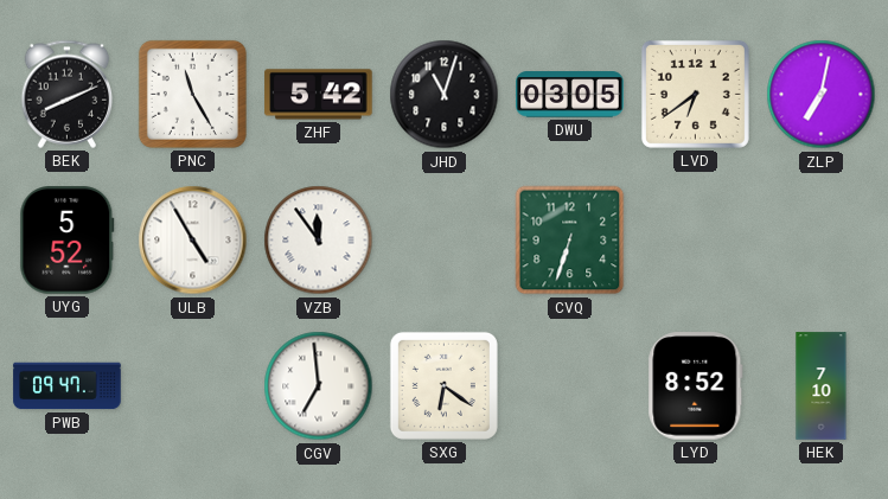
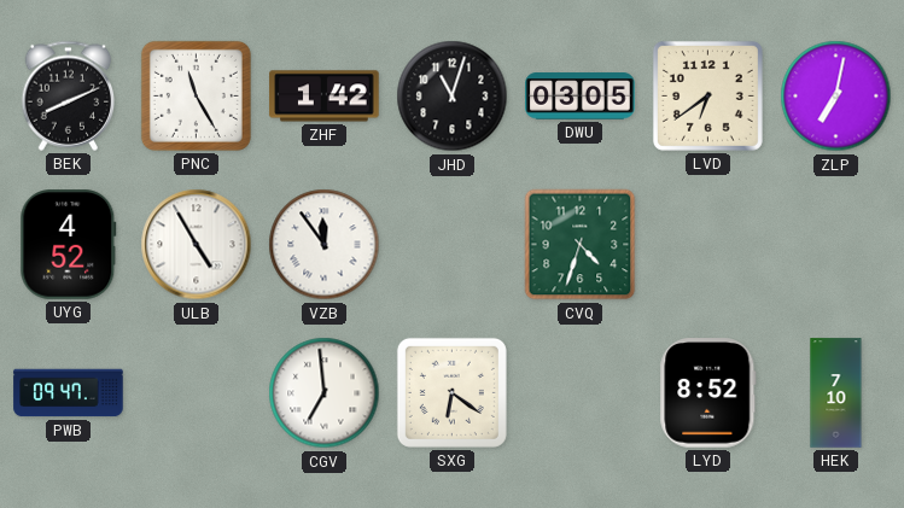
ZHF: 5:42 -> 1:42
UYG: 5:52 -> 4:52
CVQ: 6:33 -> 4:33
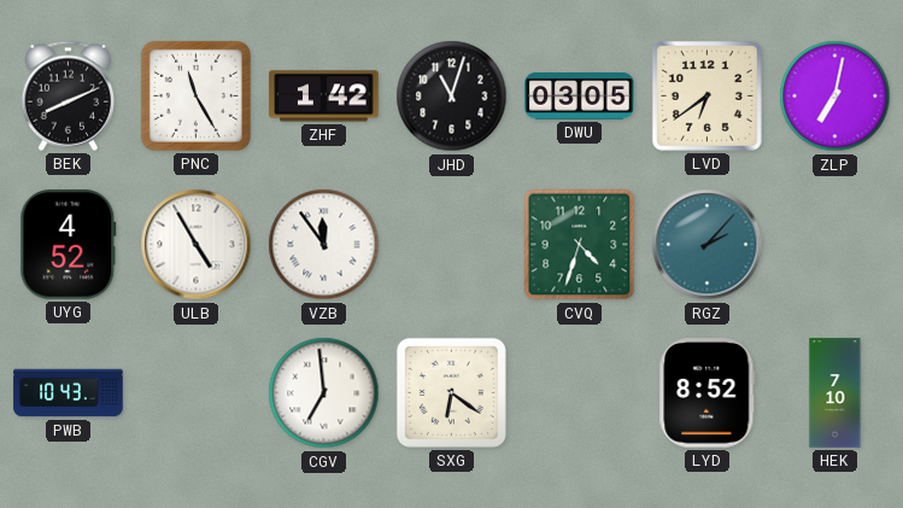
RGZ: none -> 2:07
PWB: 09:47 -> 10:43
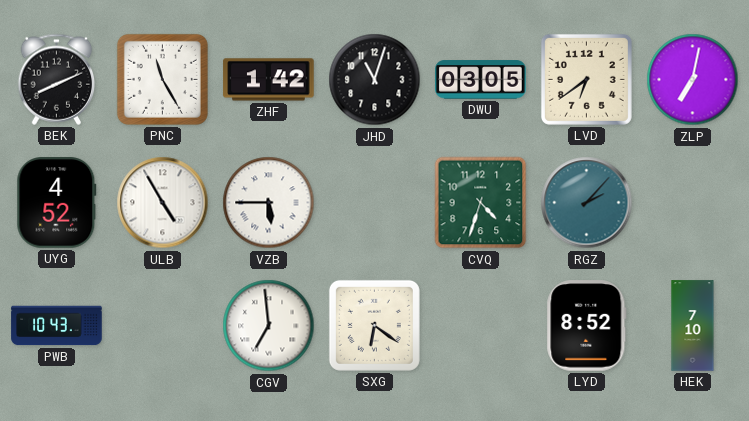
VZB: 11:54 -> 5:45
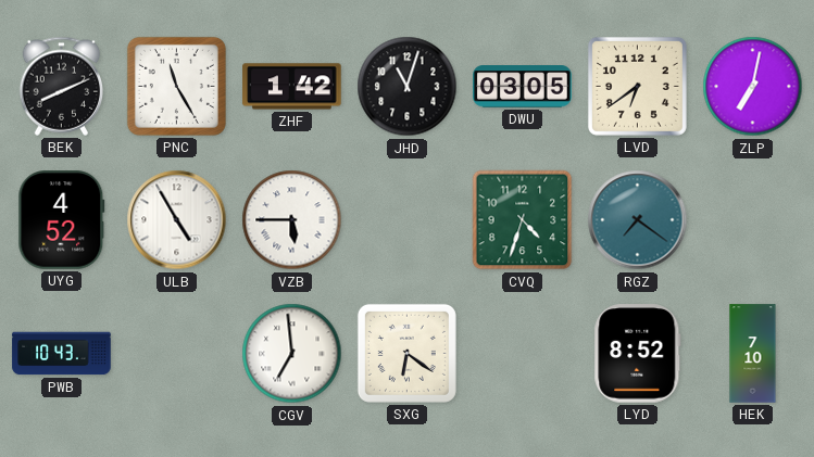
RGZ: 2:07 -> 7:21
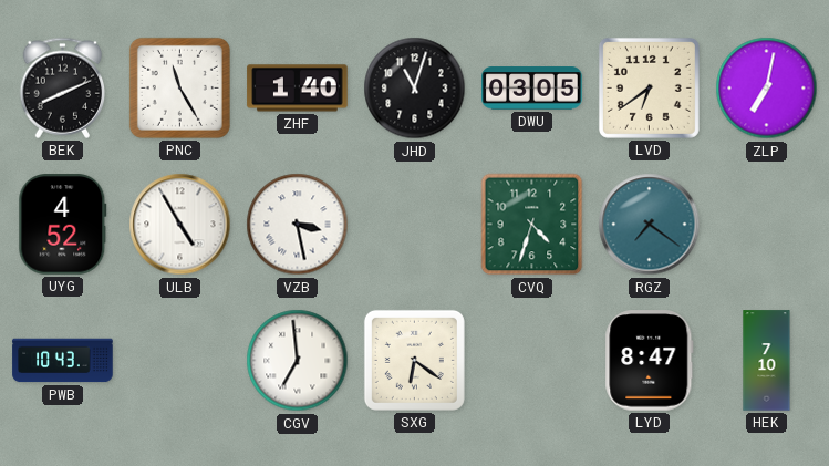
ZHF: 1:42 -> 1:40
VZB: 5:45 -> 3:28
LYD: 8:52 -> 8:47
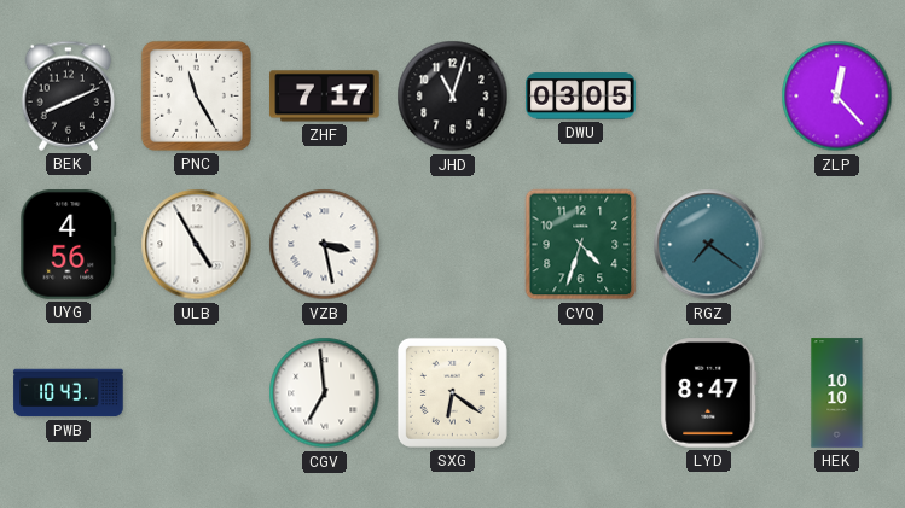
ZHF: 1:40 -> 7:17
LVD: 6:39 -> none
ZLP: 7:02 -> 12:23
UYG: 4:52 -> 4:56
HEK: 7:10 -> 10:10
